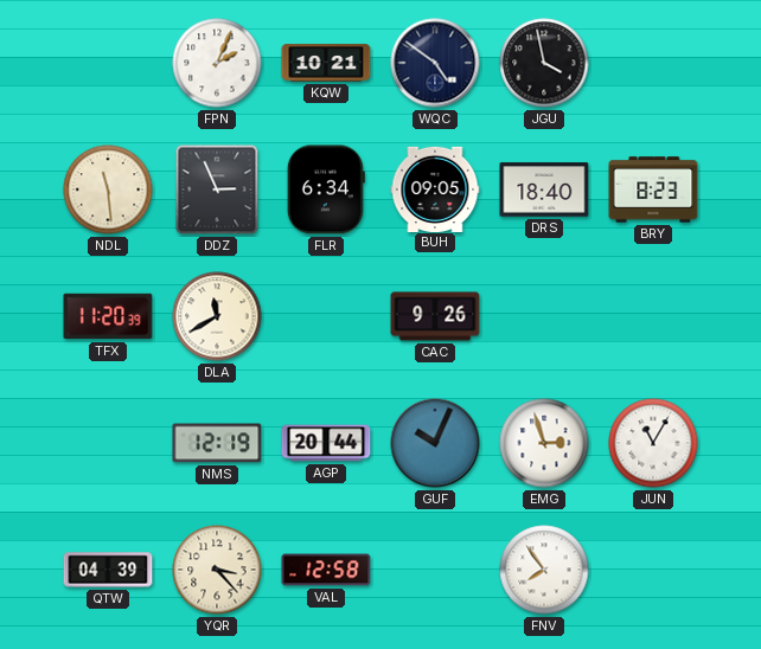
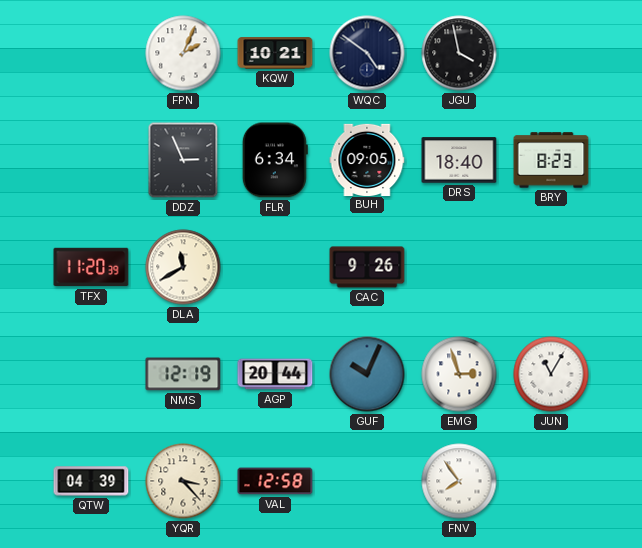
NDL: 11:29 -> none
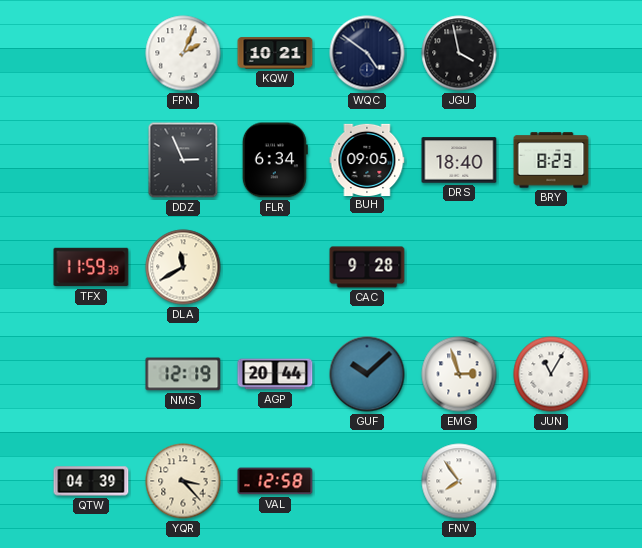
TFX: 11:20 -> 11:59
CAC: 9:26 -> 9:28
GUF: 10:04 -> 10:08
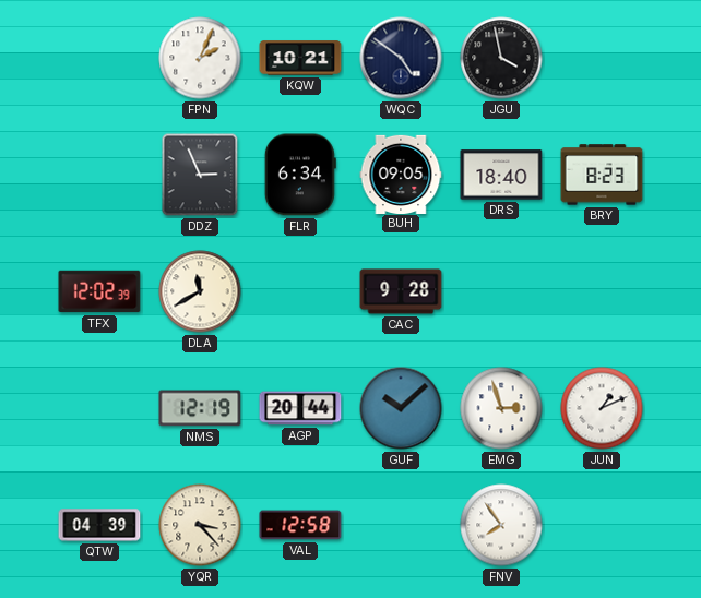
TFX: 11:59 -> 12:02
JUN: 11:05 -> 1:11
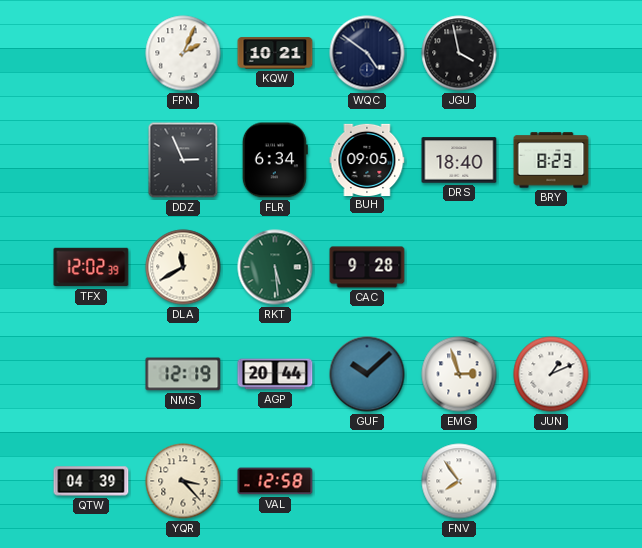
RKT: none -> 5:29
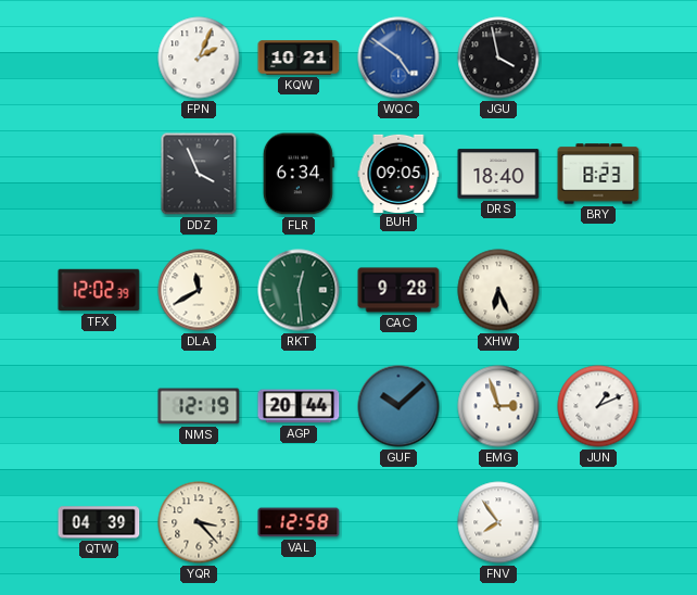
WQC dial: navy -> blue
DDZ: 2:56 -> 3:56
RKT: 5:29 -> 12:29
XHW: none -> 6:26
